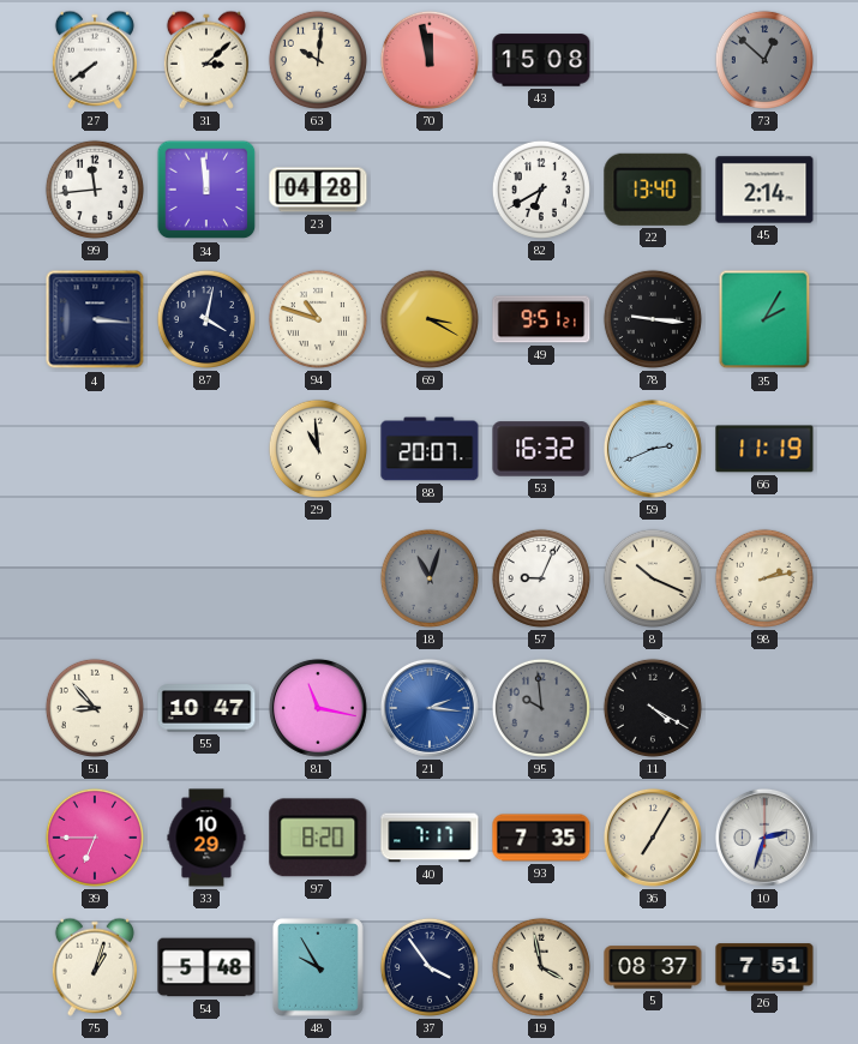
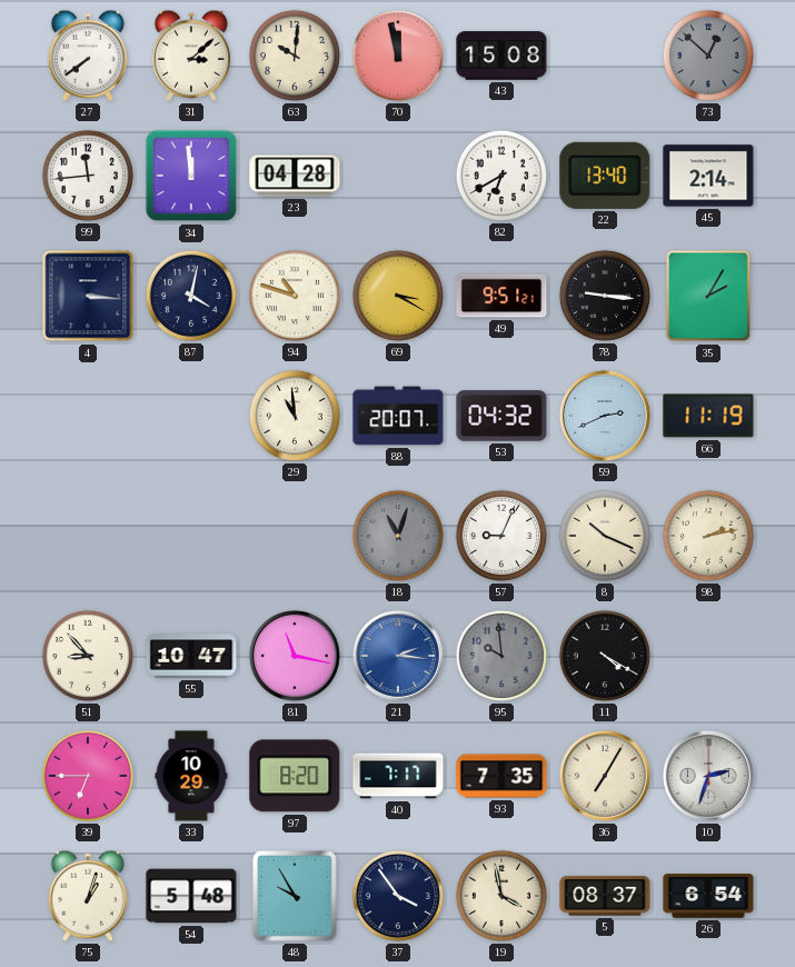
53: 16:32 -> 04:32
26: 7:51 -> 6:54
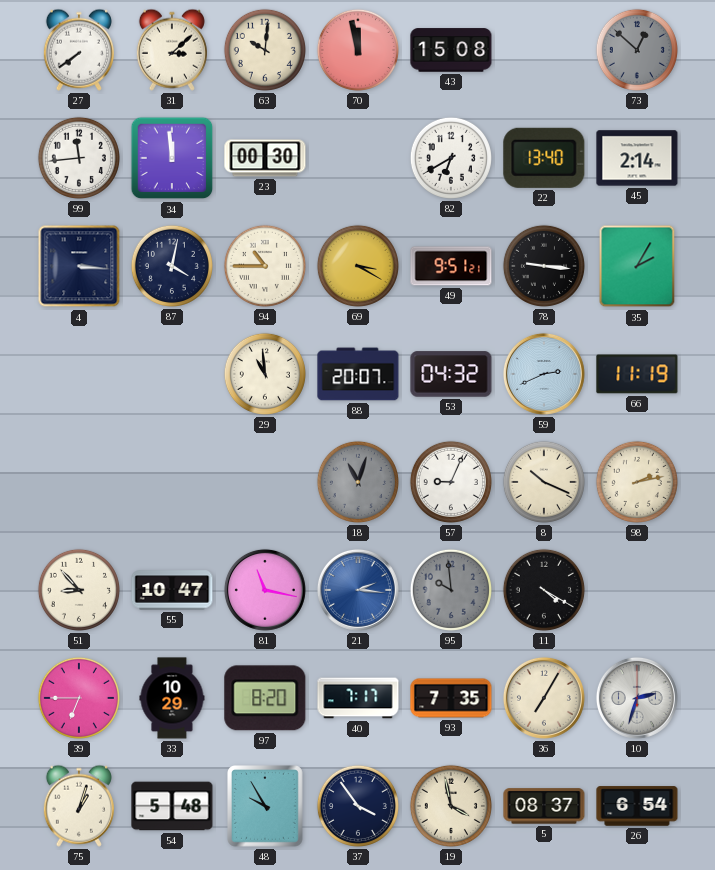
23: 04:28 -> 00:30
94: 10:48 -> 10:45
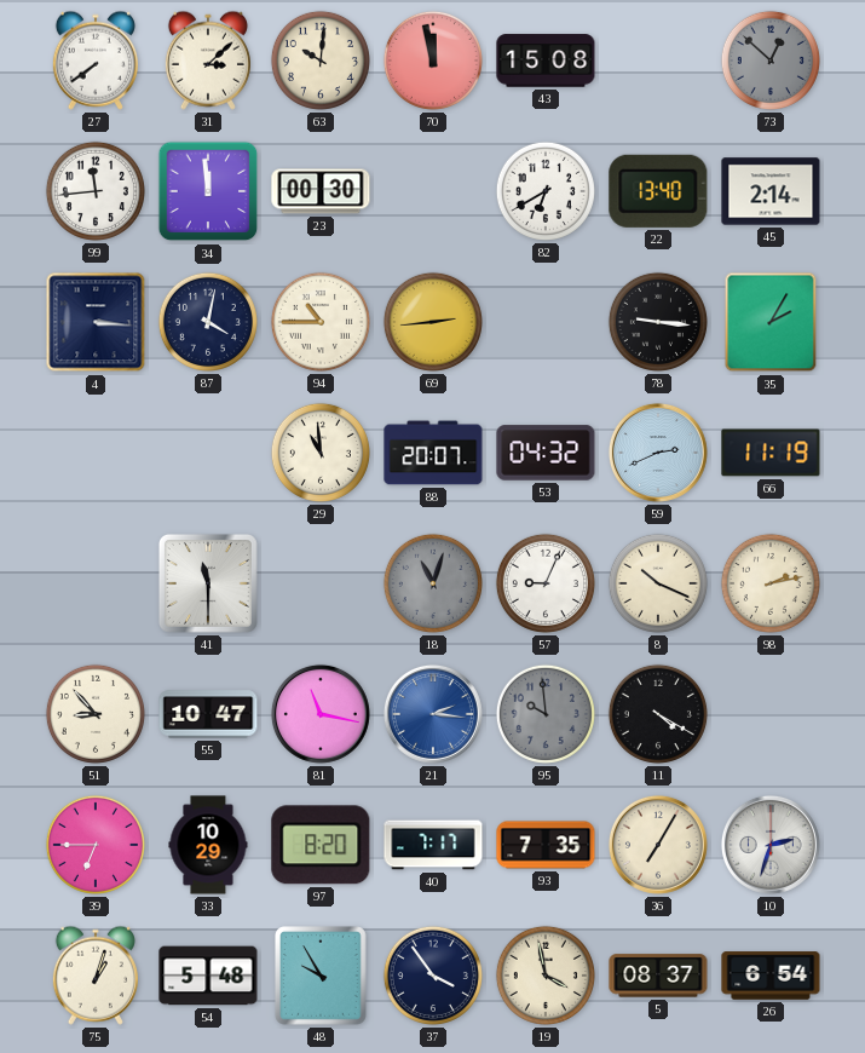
69: 3:20 -> 2:44
49: 9:51 -> none
41: none -> 11:30
